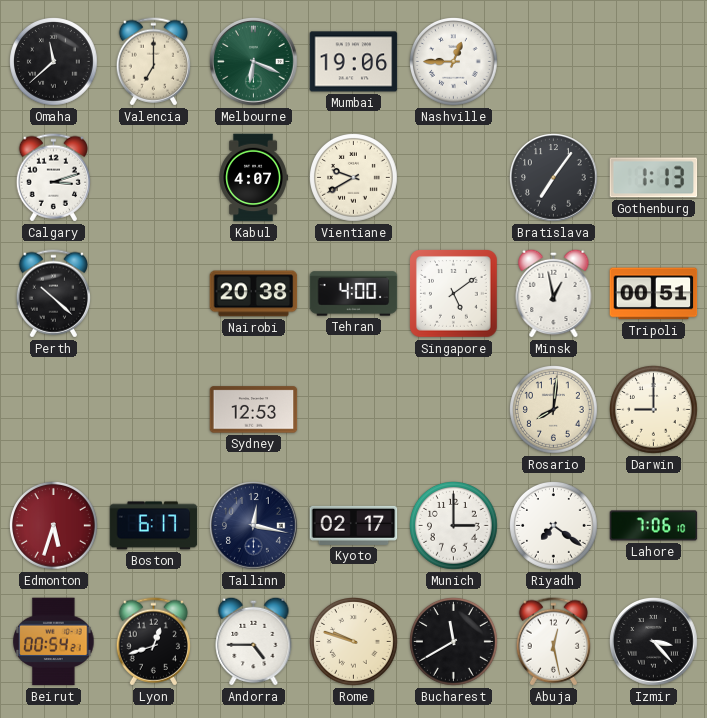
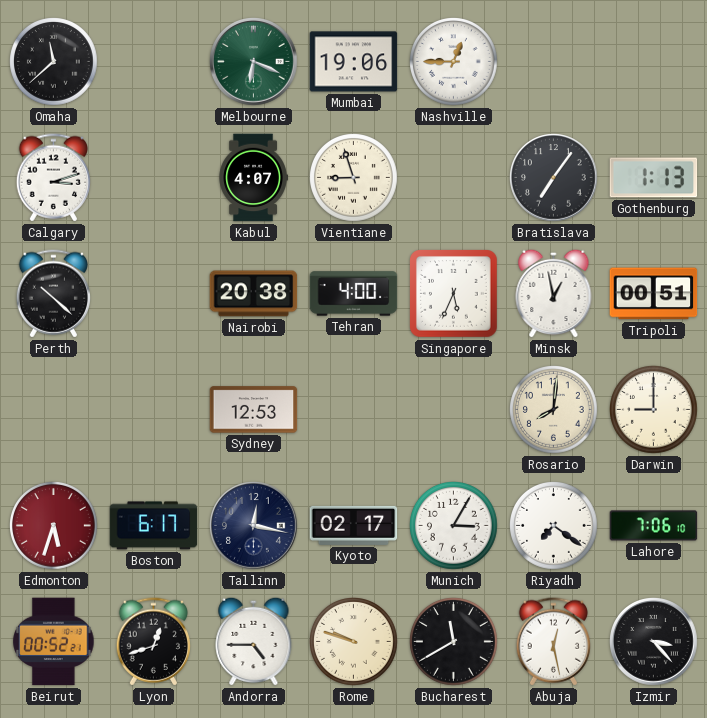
Valencia: 7:00 -> none
Vientiane: 9:40 -> 8:57
Singapore: 5:09 -> 5:34
Munich: 3:00 -> 3:05
Beirut: 00:54 -> 00:52
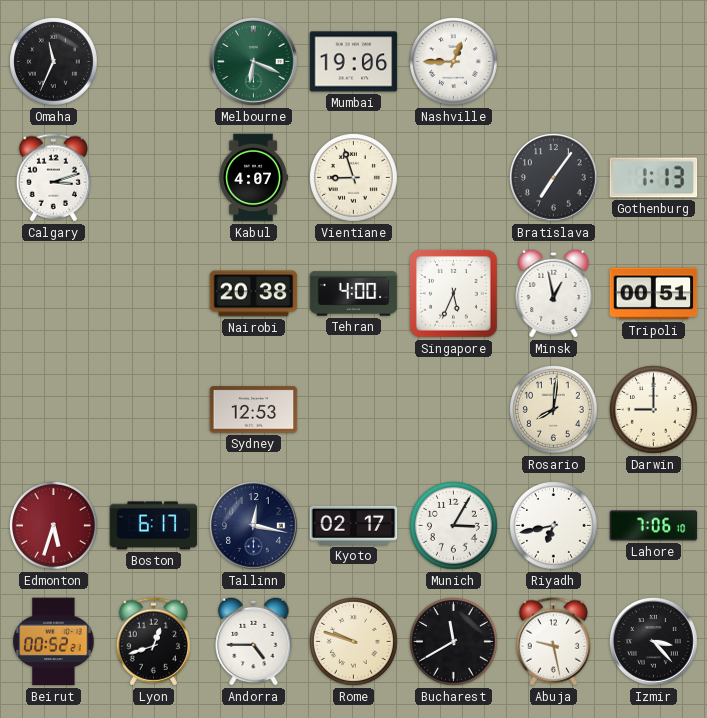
Omaha: 11:38 -> 11:34
Perth: 10:22 -> none
Riyadh: 7:21 -> 6:43
Abuja: 12:28 -> 9:28
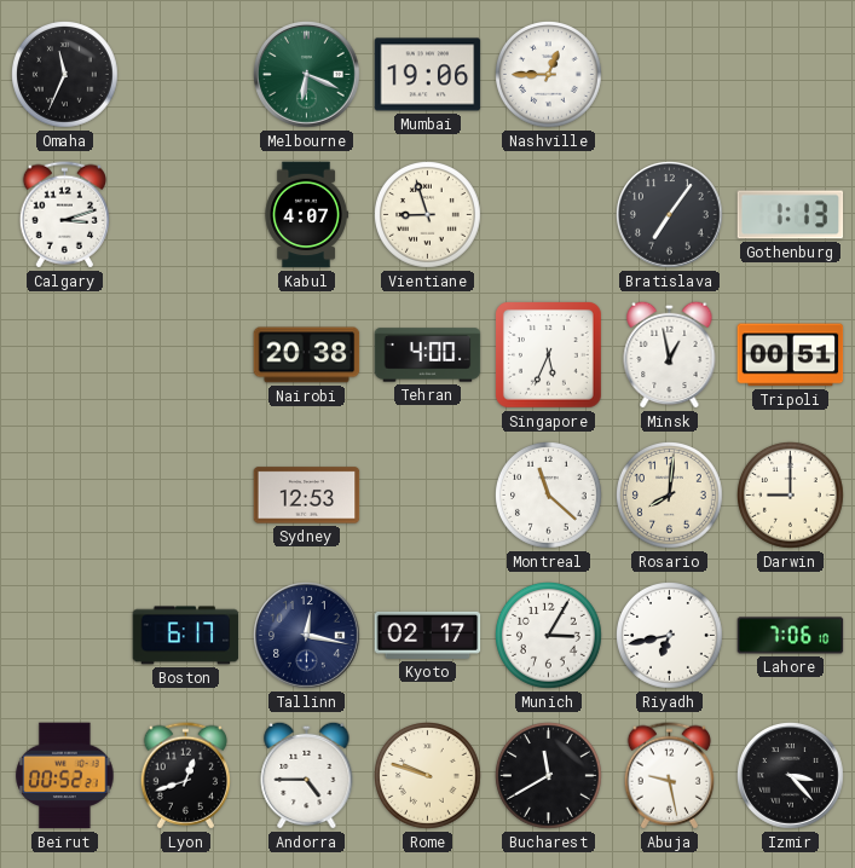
Montreal: none -> 11:22
Edmonton: 5:33 -> none
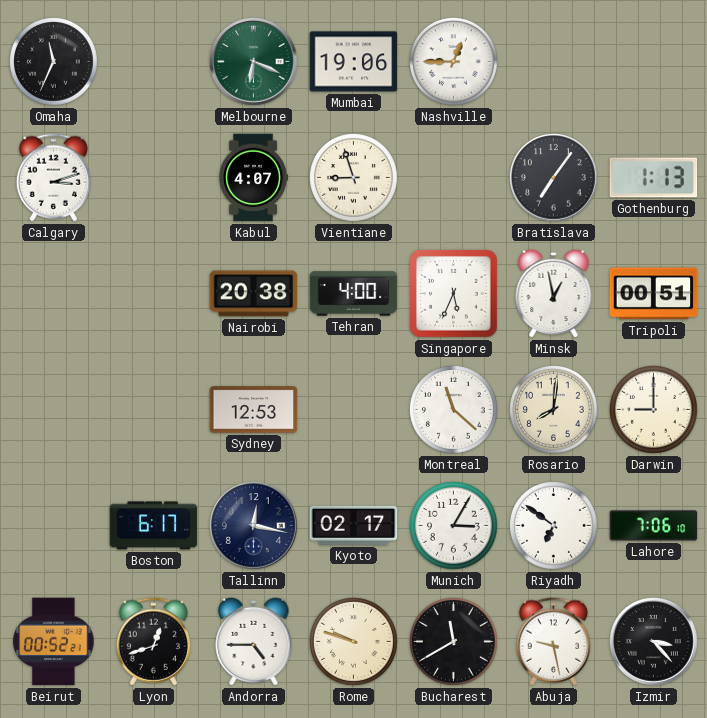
Riyadh: 6:43 -> 6:51
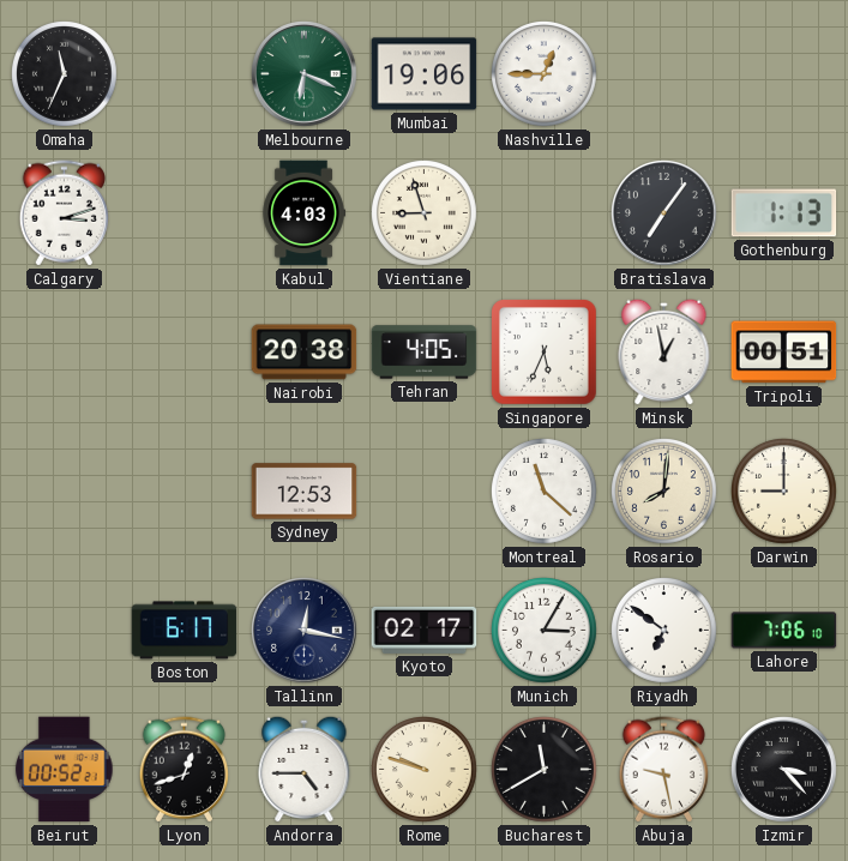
Kabul: 4:07 -> 4:03
Tehran: 4:00 -> 4:05
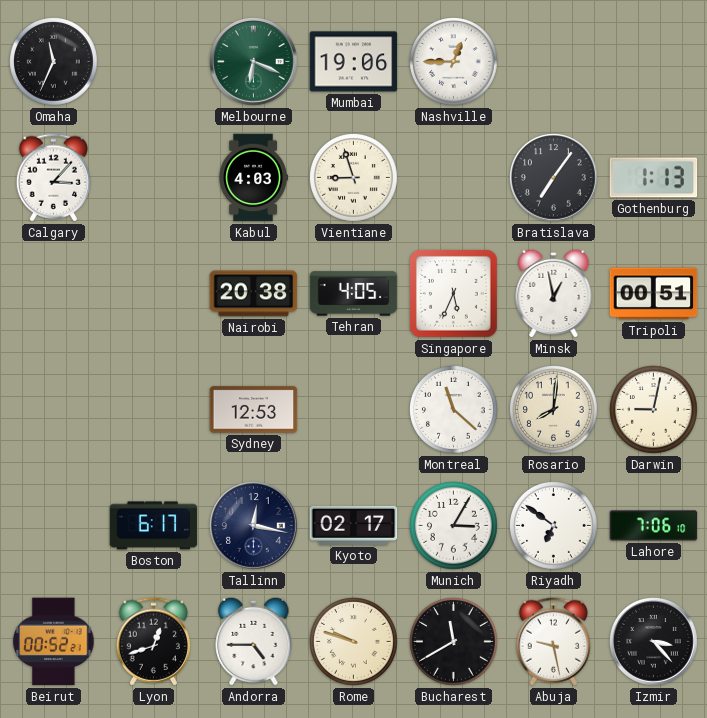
Calgary: 3:12 -> 3:07
Darwin: 9:00 -> 9:02
